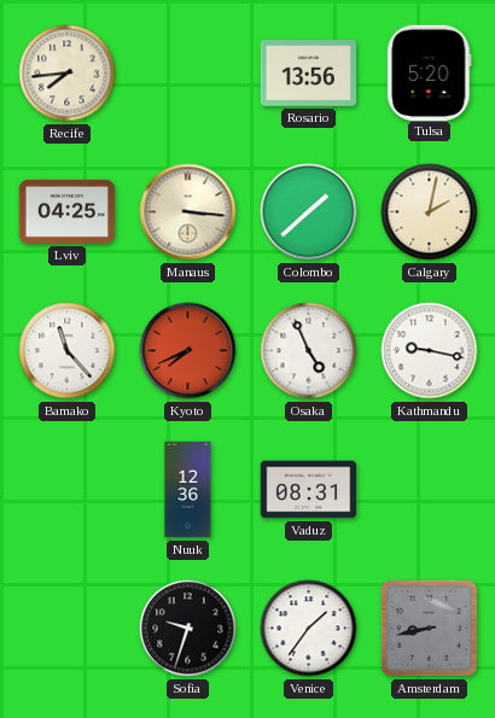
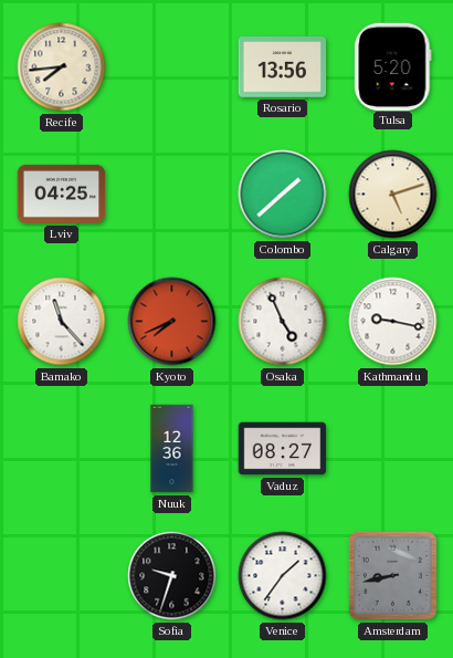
Manaus: 3:16 -> none
Calgary: 2:02 -> 5:12
Vaduz: 08:31 -> 08:27
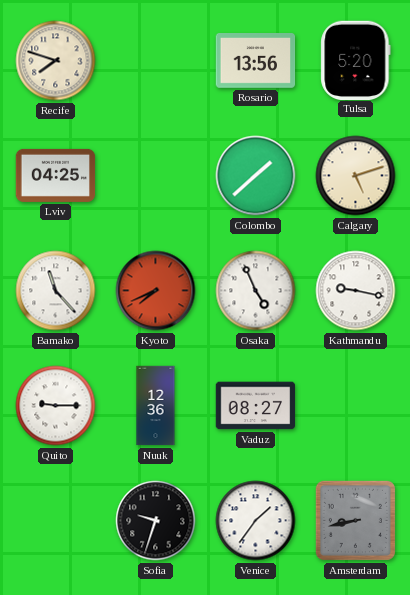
Recife: 7:44 -> 7:48
Quito: none -> 9:15
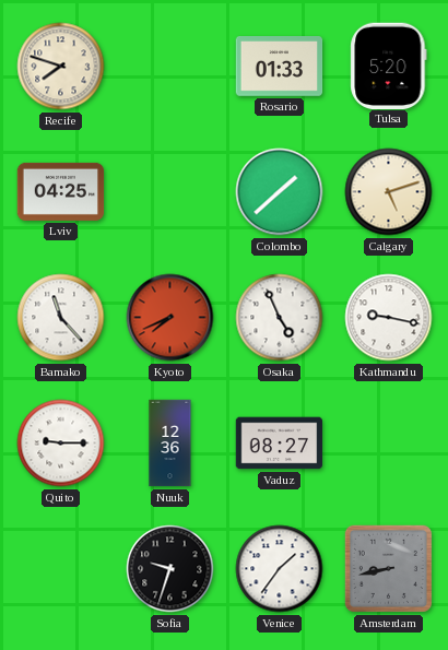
Rosario: 13:56 -> 01:33
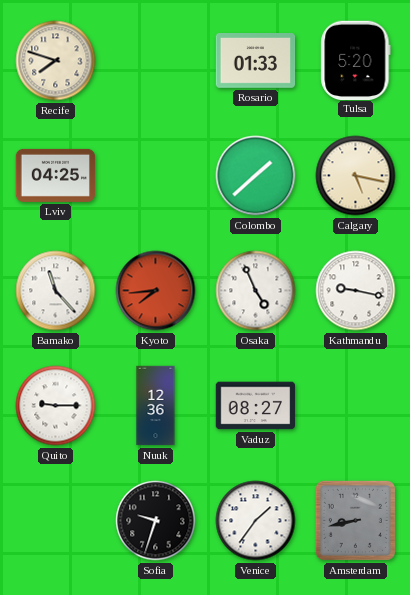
Calgary: 5:12 -> 5:17
Kyoto: 7:41 -> 7:44
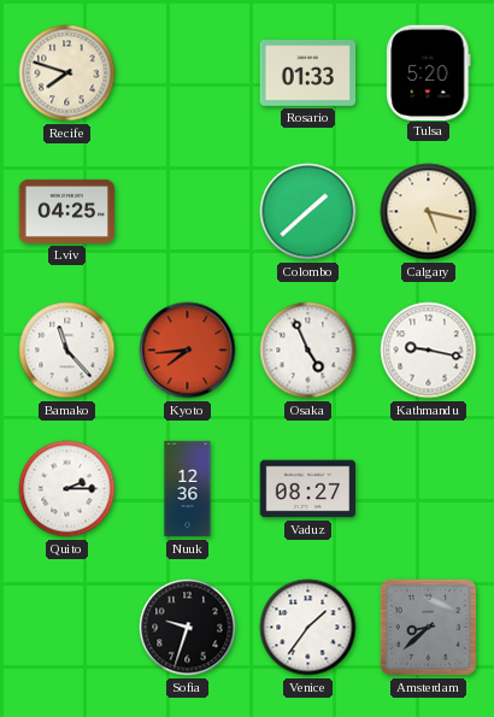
Quito: 9:15 -> 2:15
Amsterdam: 8:43 -> 8:38
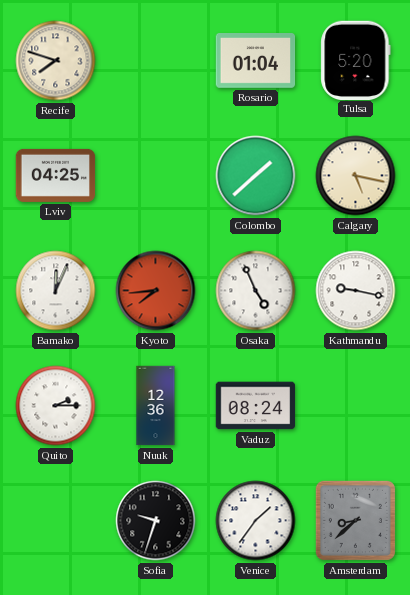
Rosario: 01:33 -> 01:04
Bamako: 11:23 -> 12:04
Vaduz: 08:27 -> 08:24
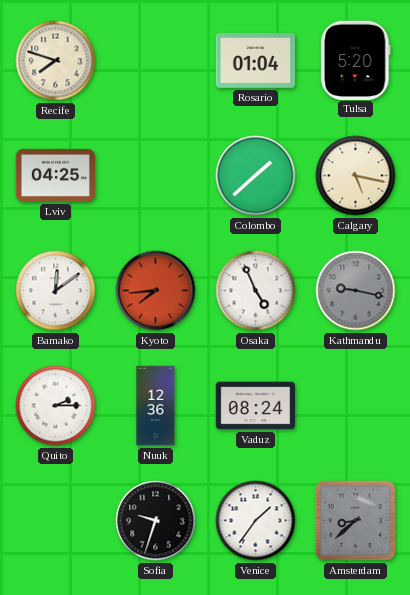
Bamako: 12:04 -> 12:09
Kathmandu dial: white -> grey
